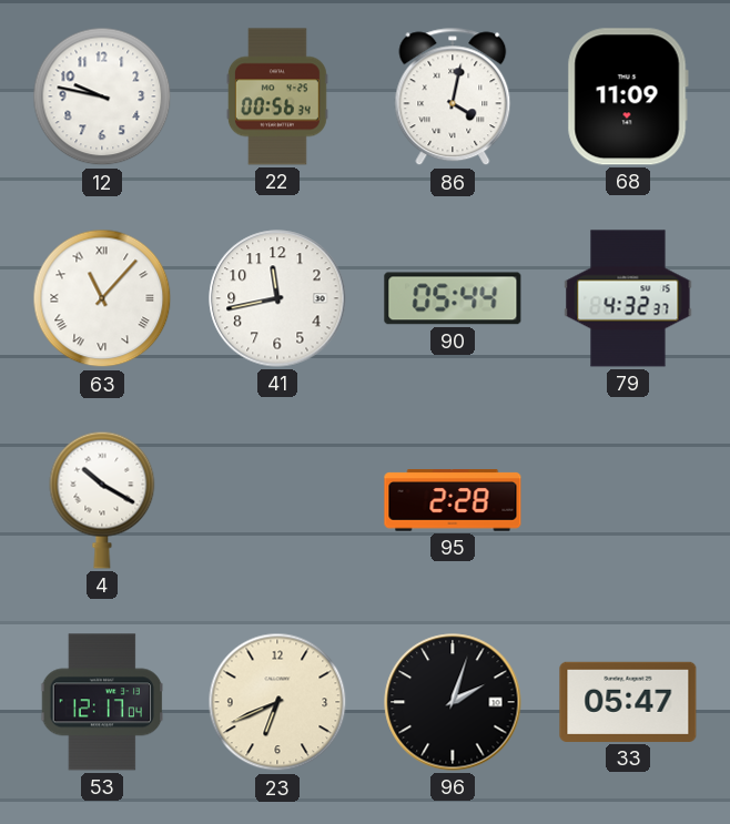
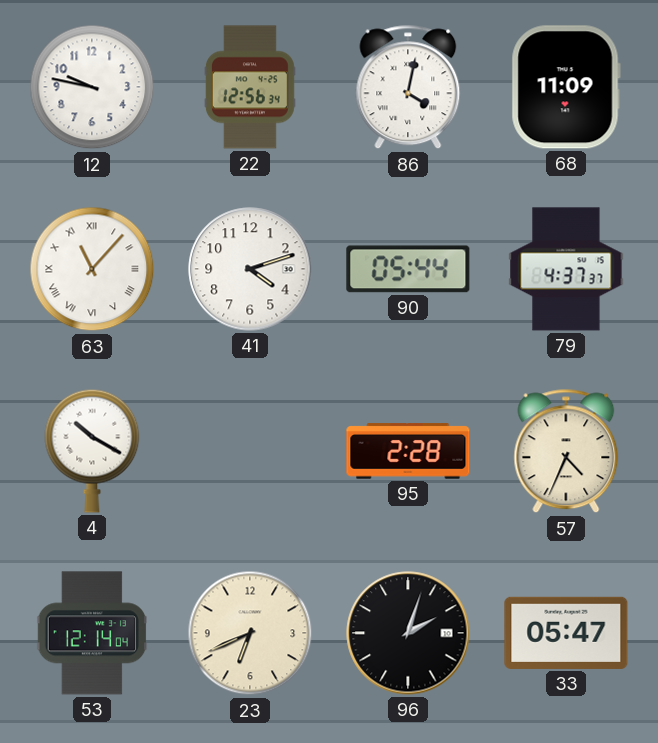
22: 00:56 -> 12:56
41: 11:43 -> 4:12
79: 4:32 -> 4:37
57: none -> 4:34
53: 12:17 -> 12:14
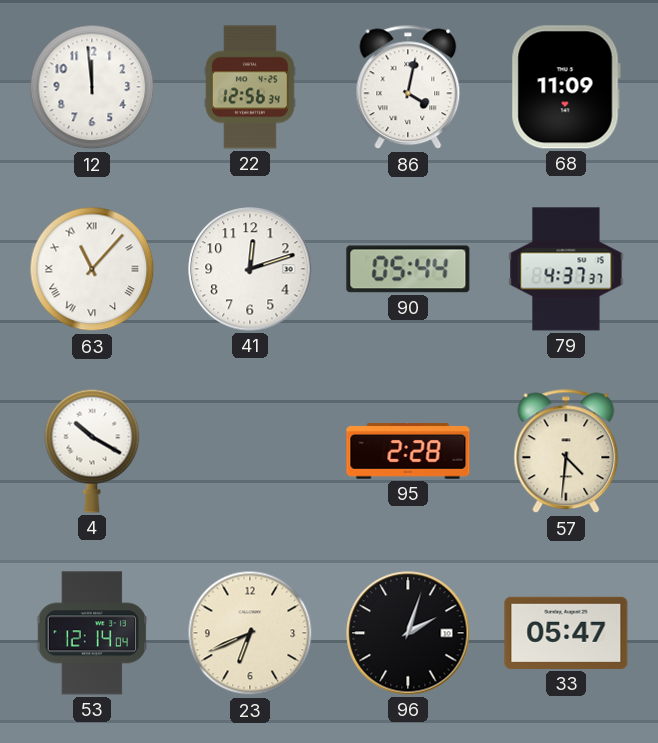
12: 9:47 -> 11:59
41: 4:12 -> 12:12
57: 4:34 -> 4:31
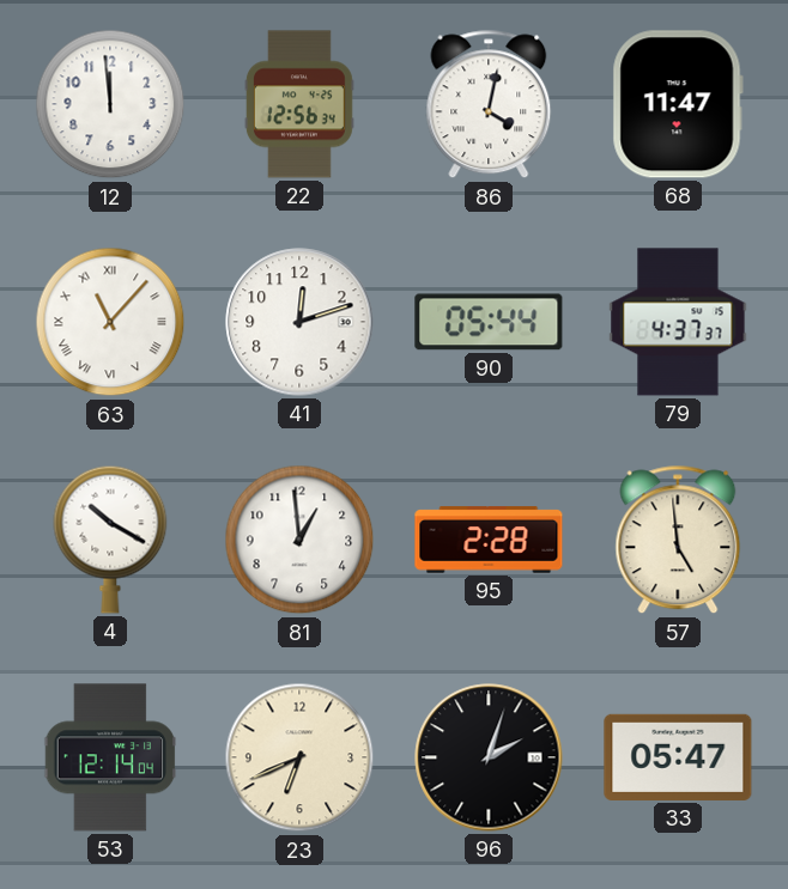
68: 11:09 -> 11:47
81: none -> 12:59
57: 4:31 -> 4:59
